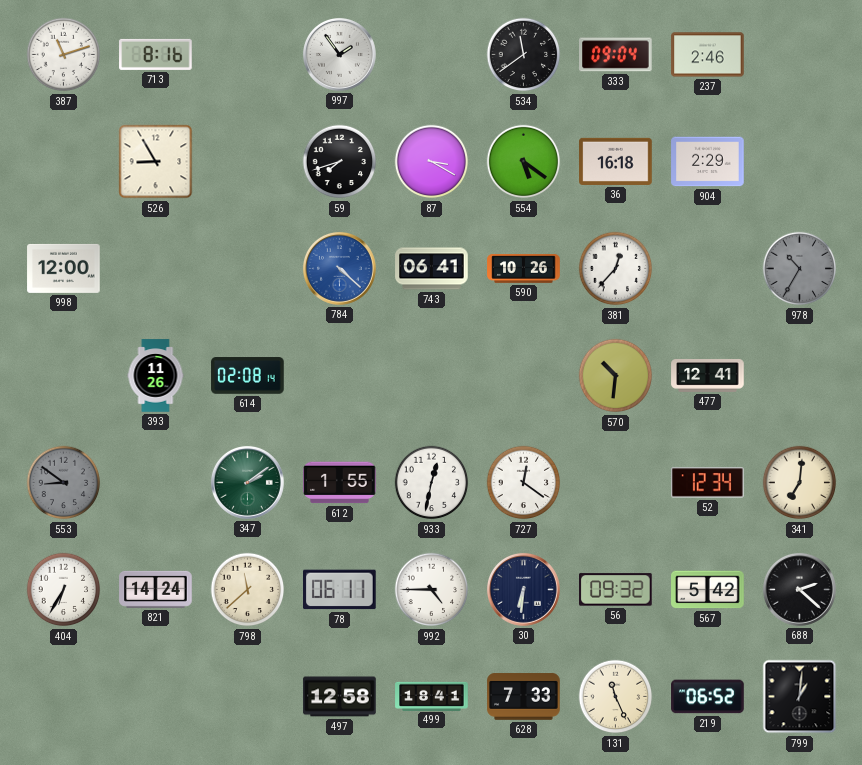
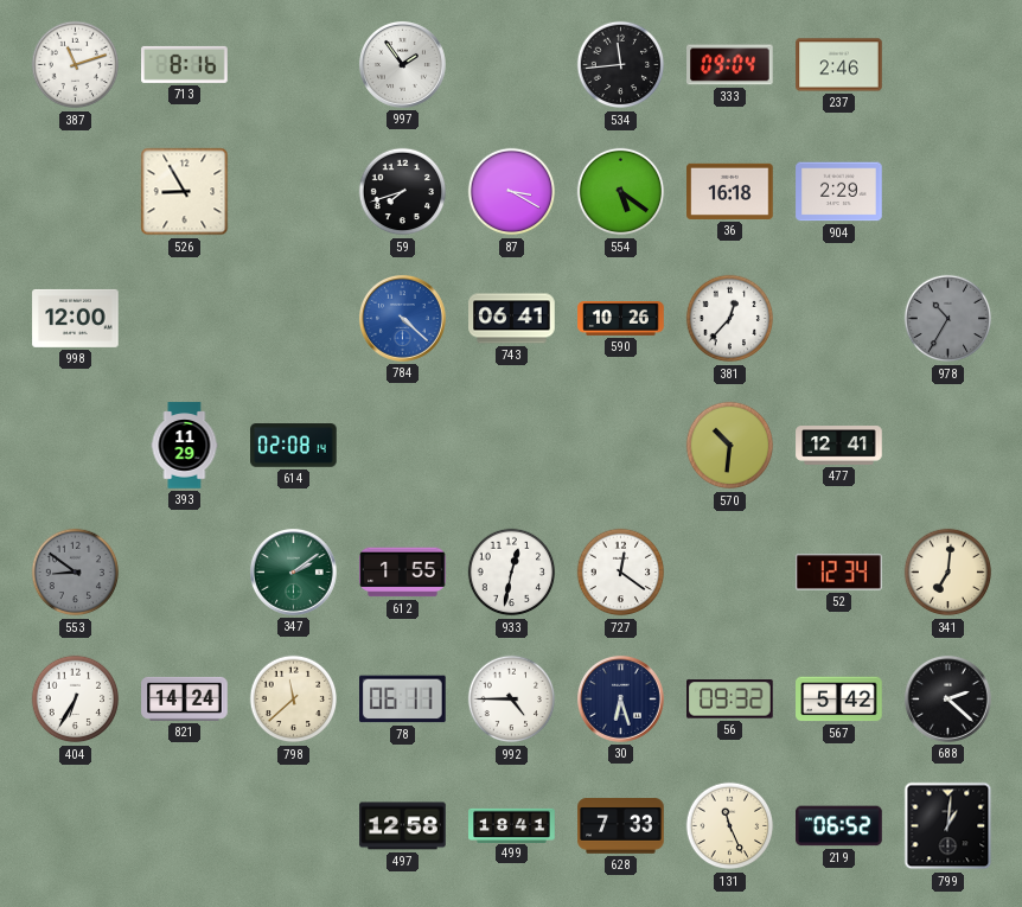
534: 11:39 -> 11:44
393: 11:26 -> 11:29
30: 6:31 -> 6:27
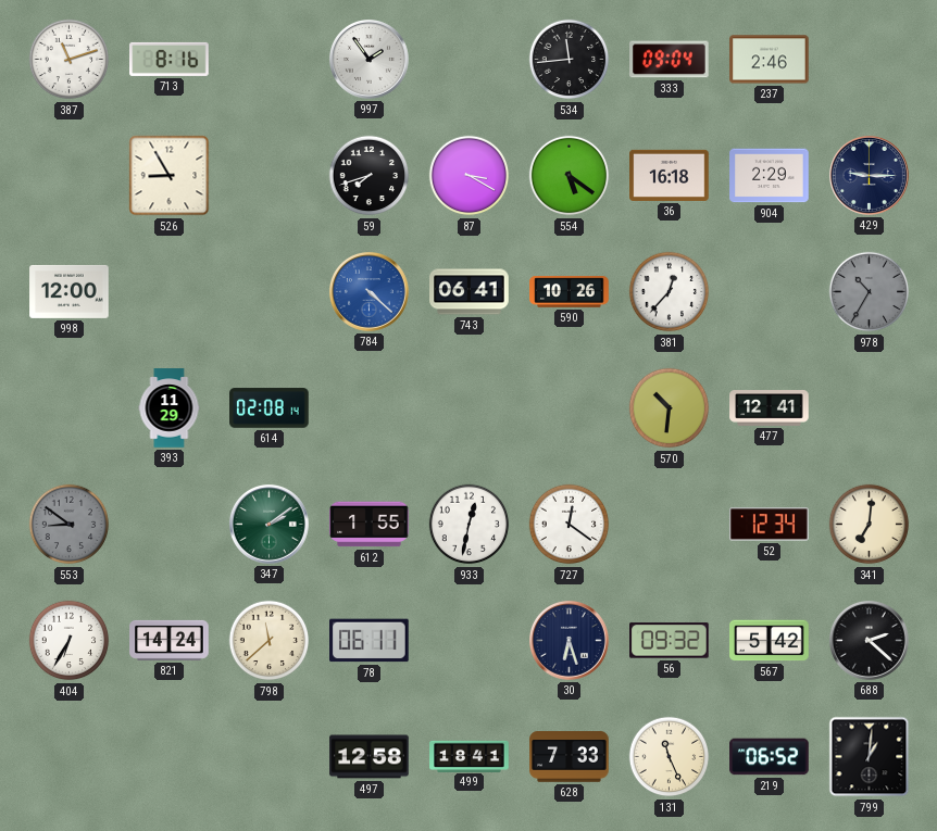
429: none -> 9:15
992: 4:45 -> none
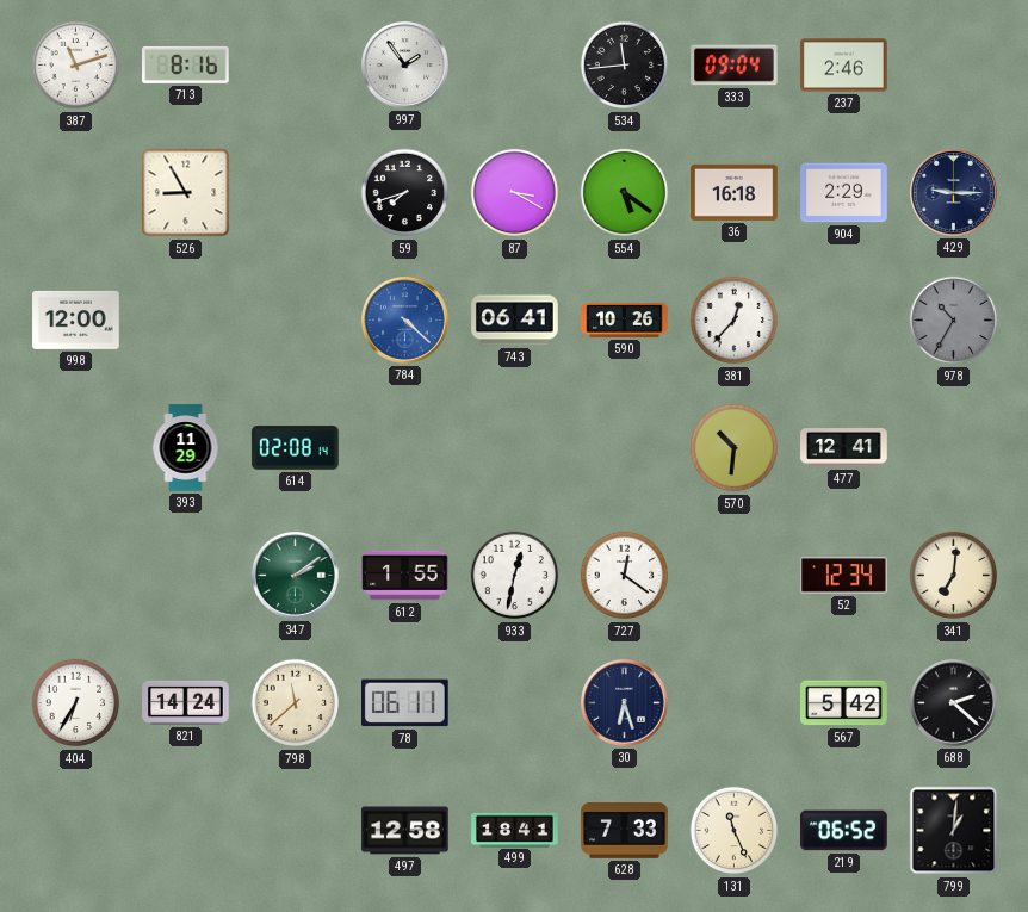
553: 8:51 -> none
56: 09:32 -> none
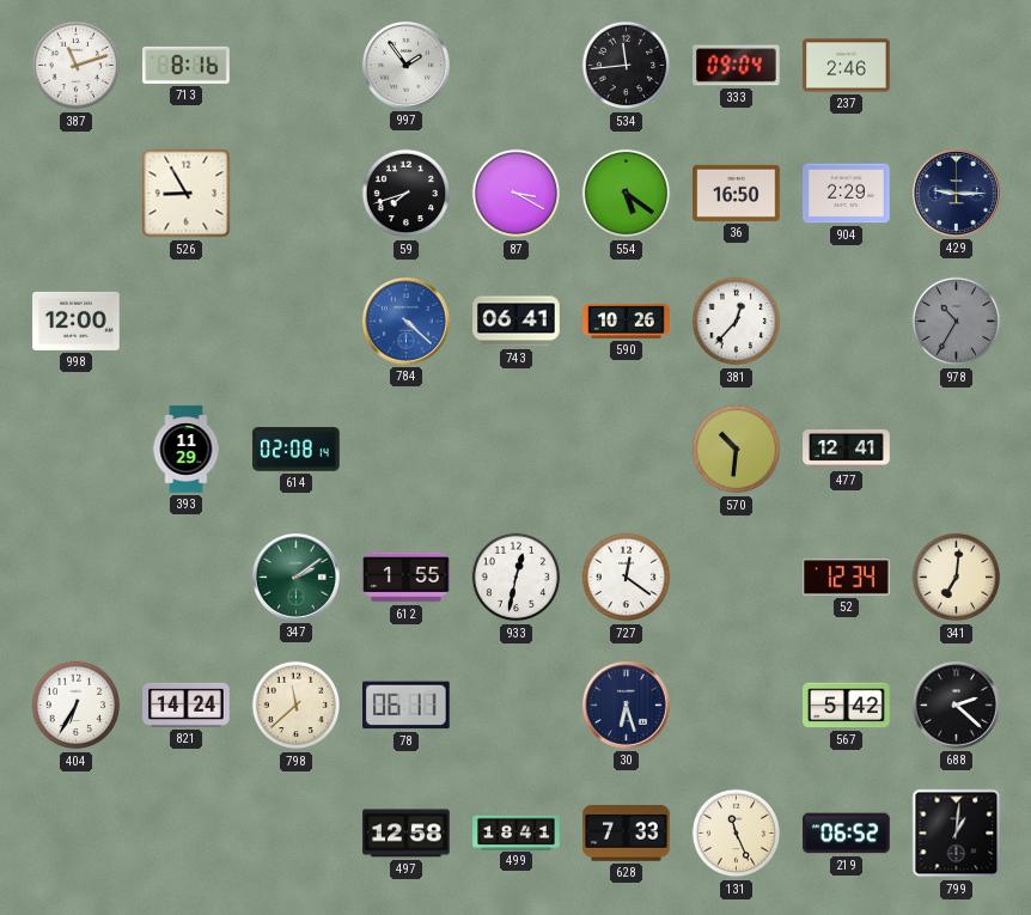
36: 16:18 -> 16:50
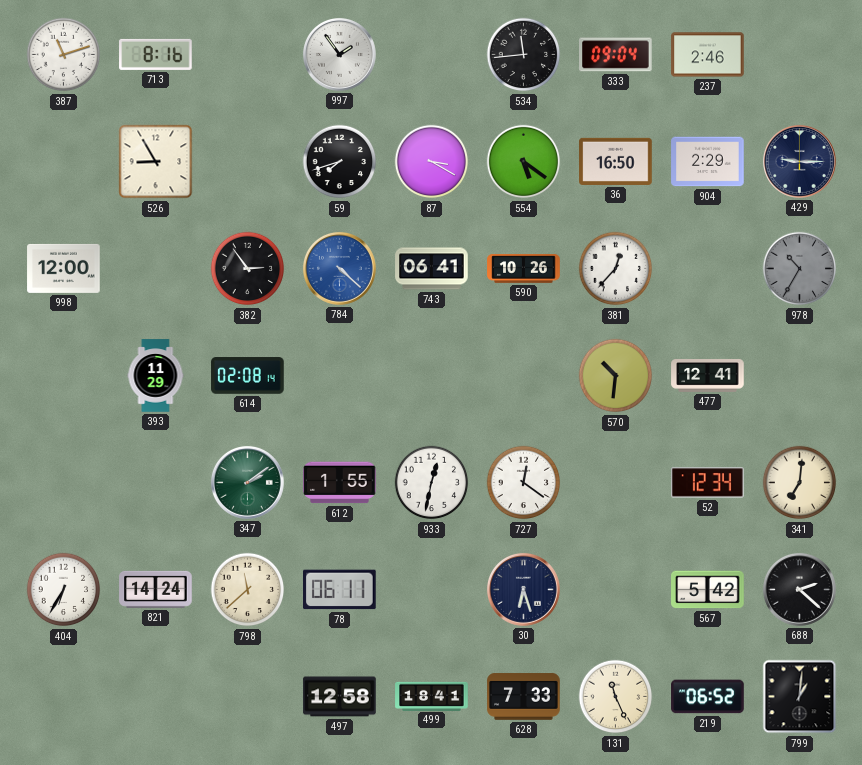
382: none -> 2:54
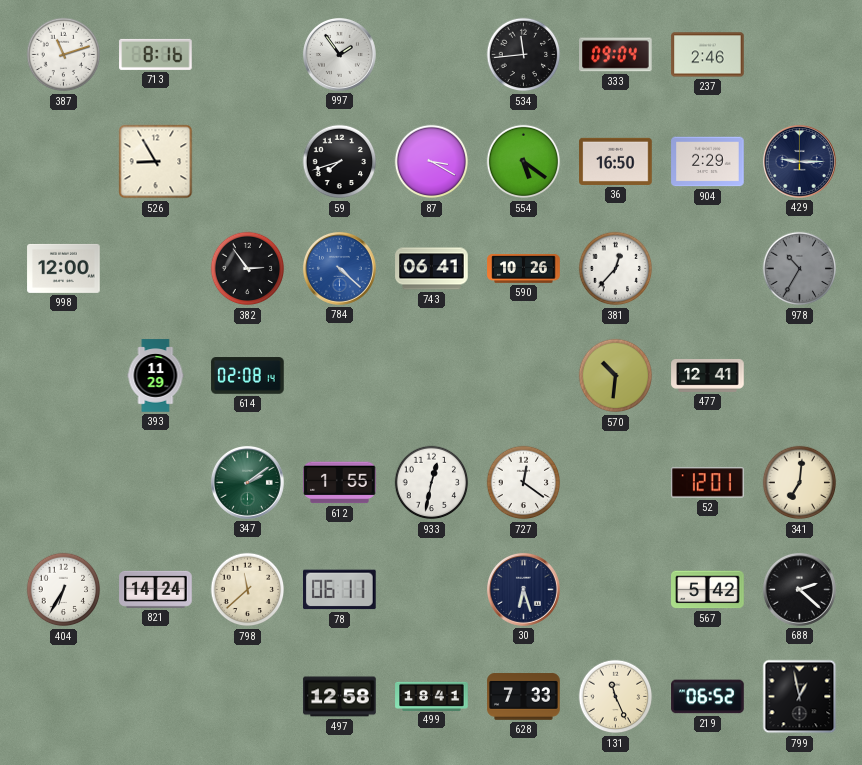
52: 12:34 -> 12:01
799: 1:01 -> 12:58
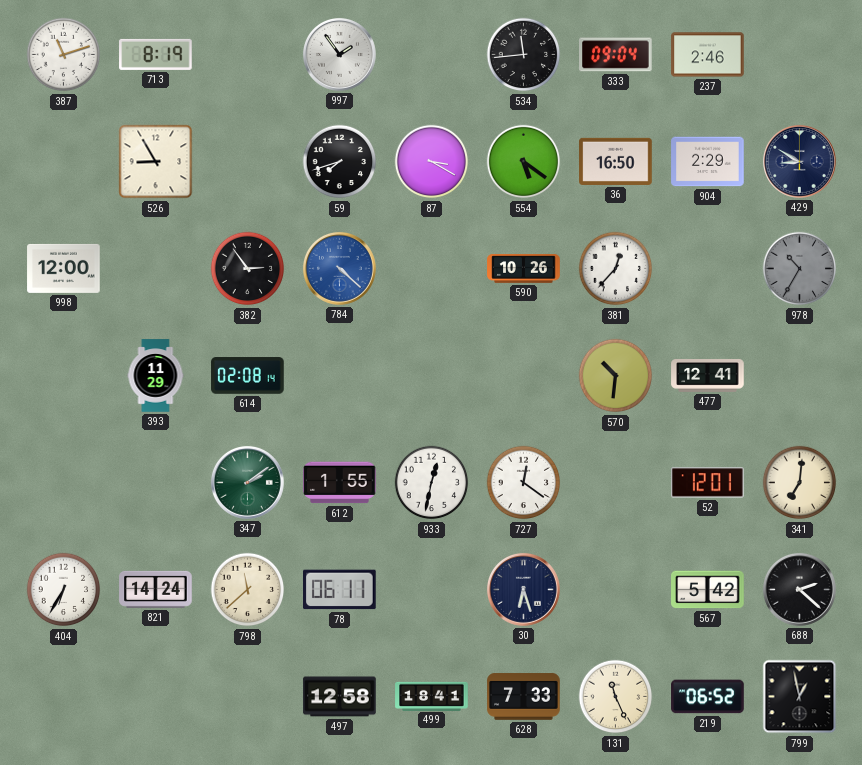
713: 8:16 -> 8:19
429: 9:15 -> 8:50
743: 06:41 -> none
